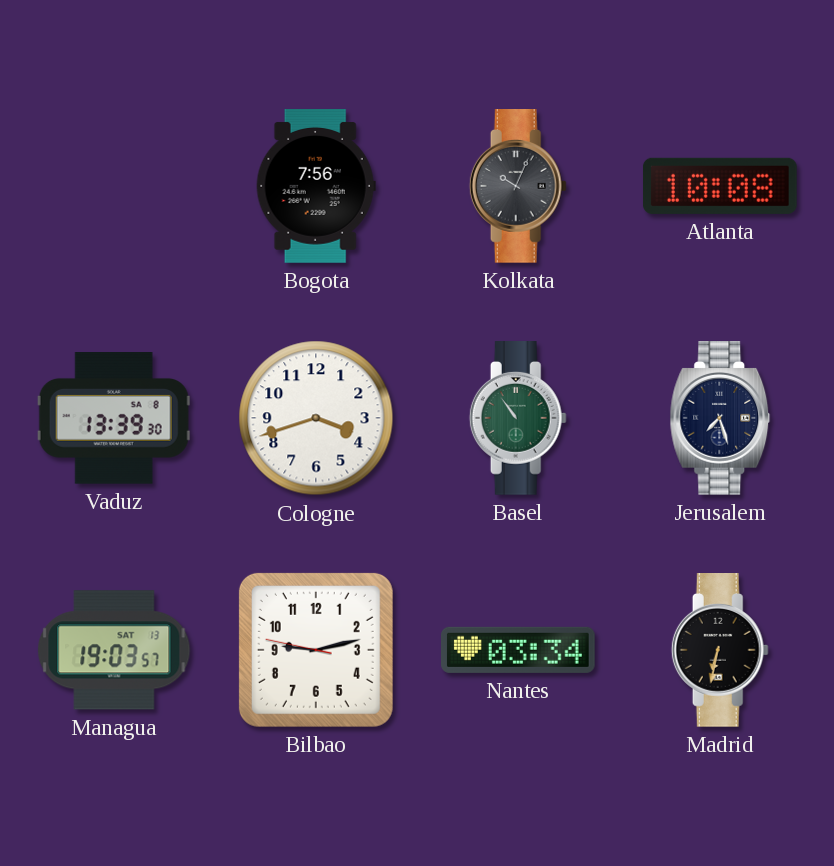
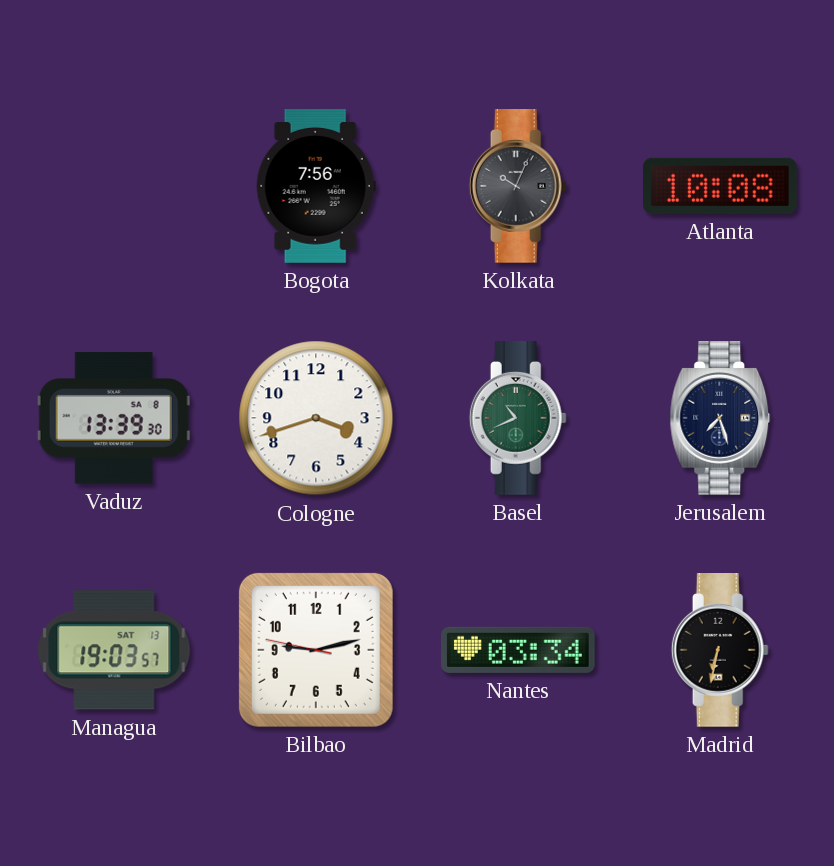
Basel: 10:54 -> 10:41
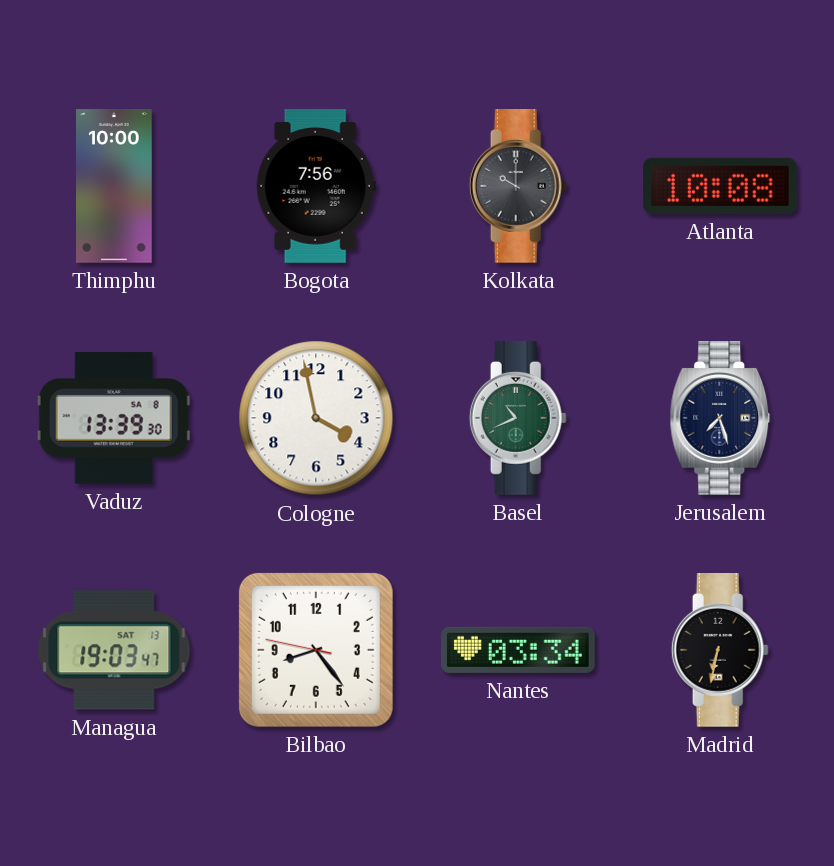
Thimphu: none -> 10:00
Kolkata: 10:04 -> 10:00
Cologne: 3:42 -> 3:58
Managua: 19:03:57 -> 19:03:47
Bilbao: 9:12 -> 8:23
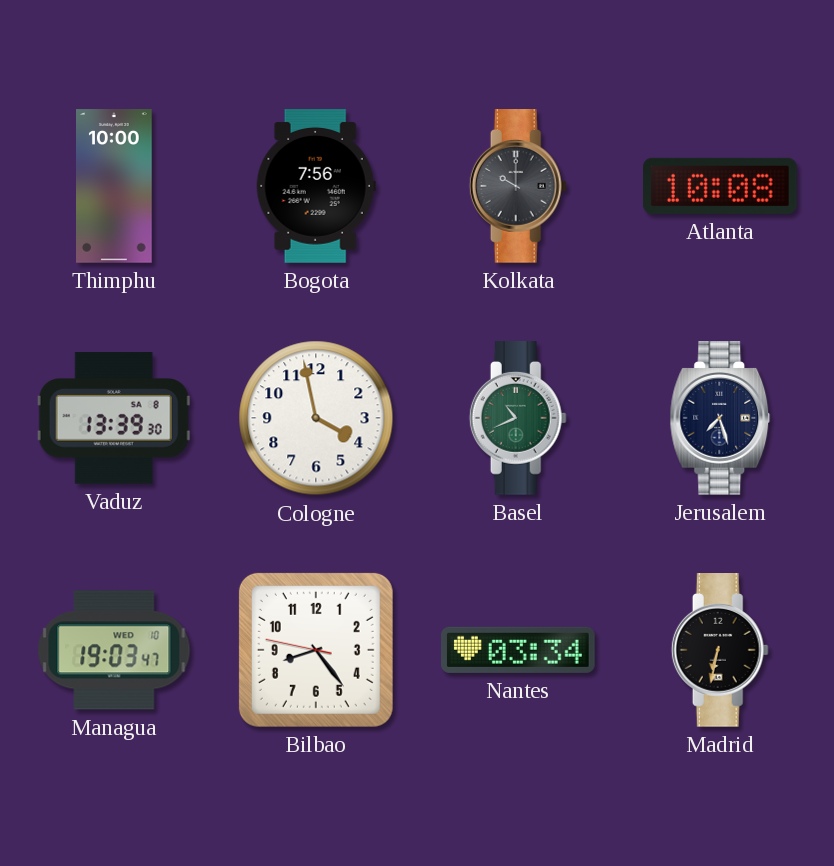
Managua date: SAT 13 -> WED 10
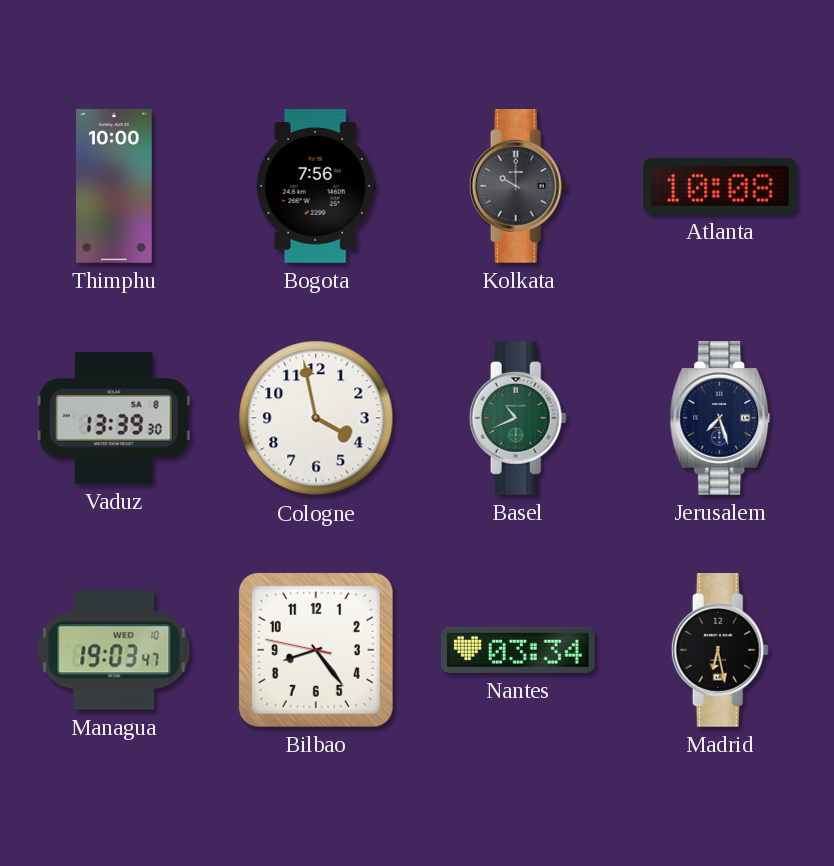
Madrid: 6:32 -> 6:28
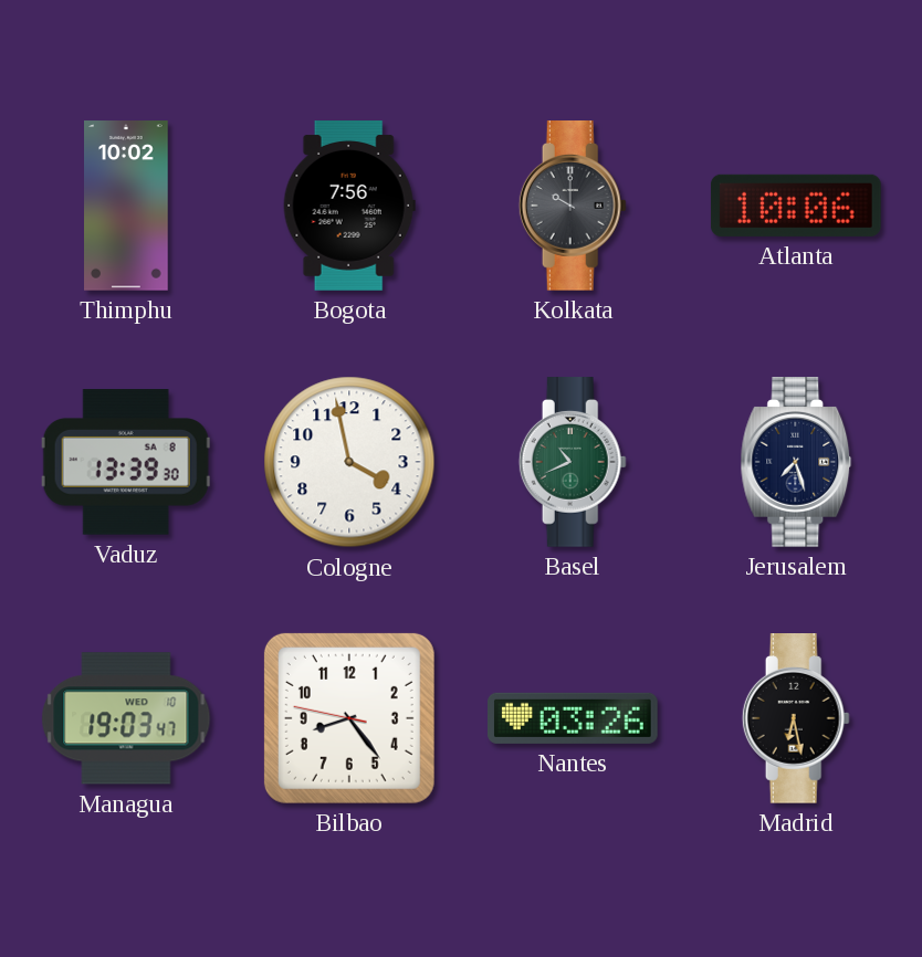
Thimphu: 10:00 -> 10:02
Atlanta: 10:08 -> 10:06
Nantes: 03:34 -> 03:26
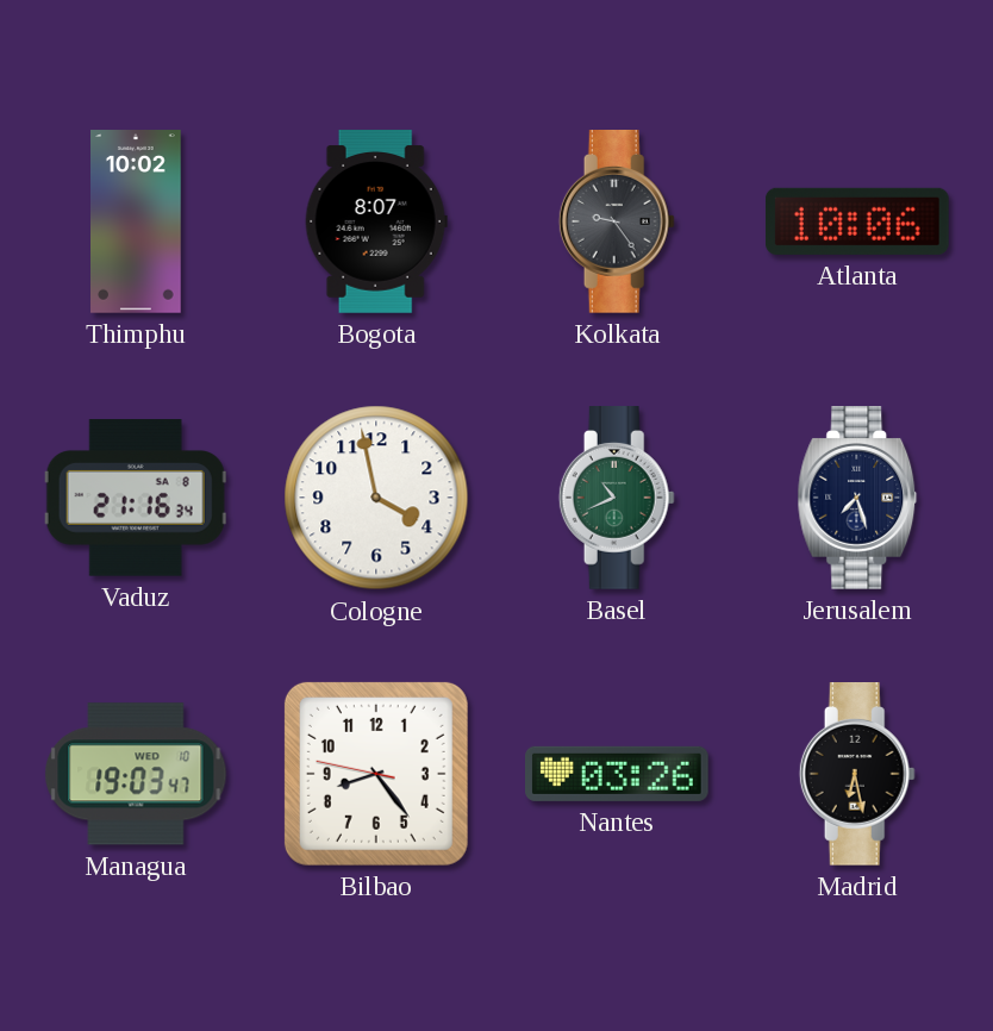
Bogota: 7:56 -> 8:07
Kolkata: 10:00 -> 9:24
Vaduz: 13:39 -> 21:16
